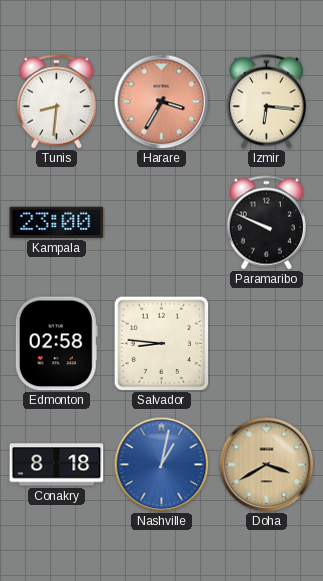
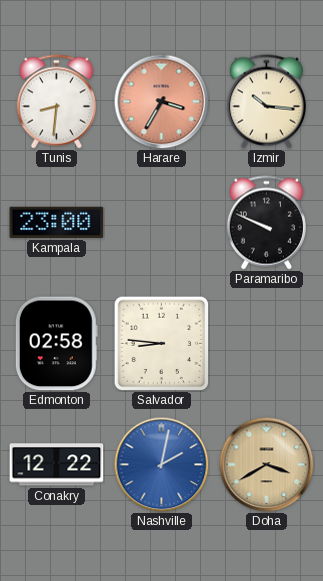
Izmir: 6:16 -> 10:16
Conakry: 8:18 -> 12:22
Nashville: 1:02 -> 2:02
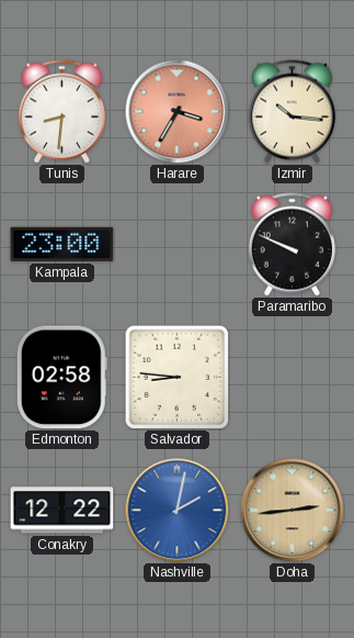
Doha: 3:40 -> 2:44
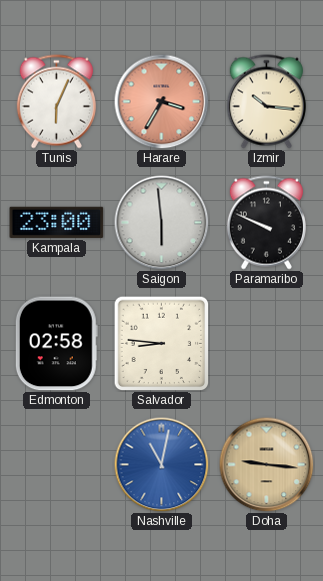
Tunis: 8:31 -> 6:04
Saigon: none -> 5:59
Conakry: 12:22 -> none
Nashville: 2:02 -> 11:02
Doha: 2:44 -> 9:16
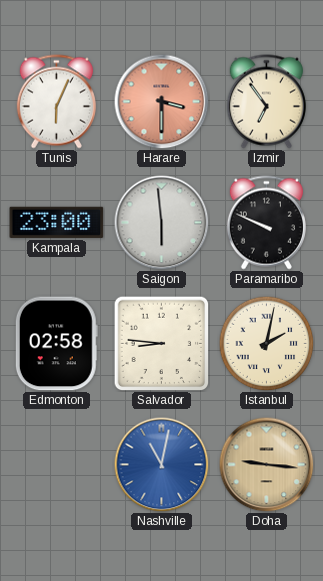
Harare: 3:35 -> 3:30
Izmir: 10:16 -> 6:54
Istanbul: none -> 2:02
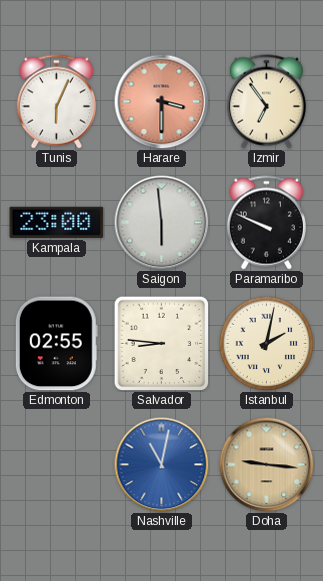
Edmonton: 02:58 -> 02:55
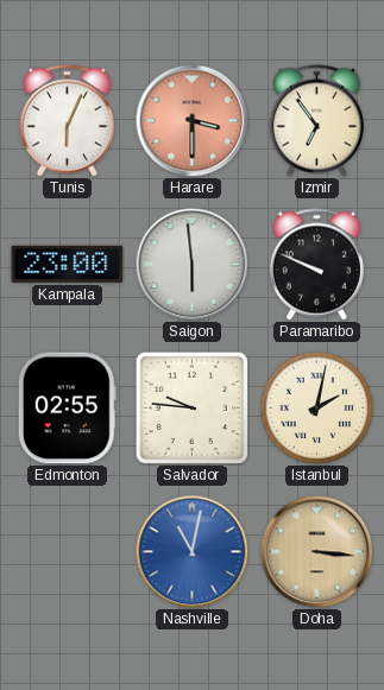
Salvador: 8:46 -> 9:46
Doha: 9:16 -> 3:16
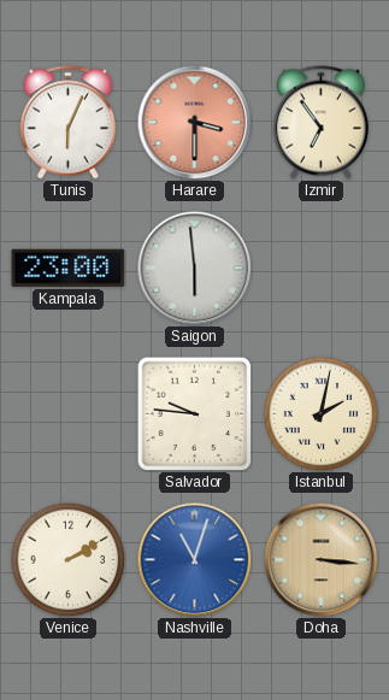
Paramaribo: 9:49 -> none
Edmonton: 02:55 -> none
Venice: none -> 2:10
Nashville: 11:02 -> 11:03
